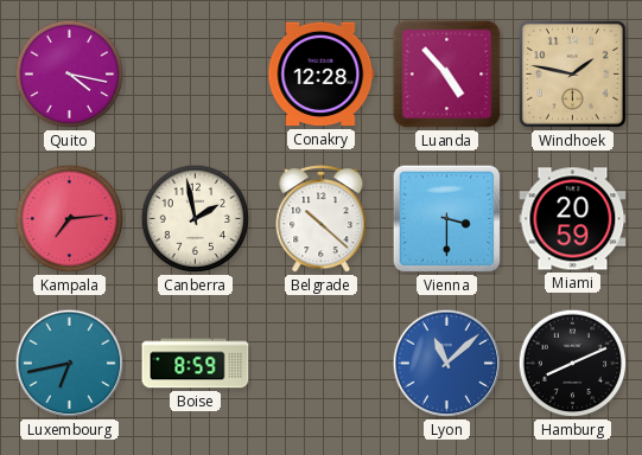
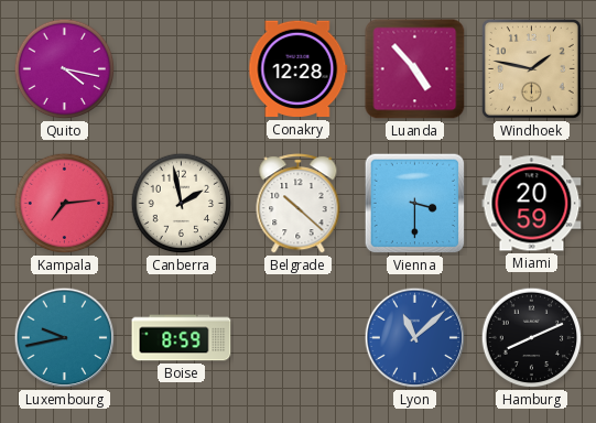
Luxembourg: 6:43 -> 9:43
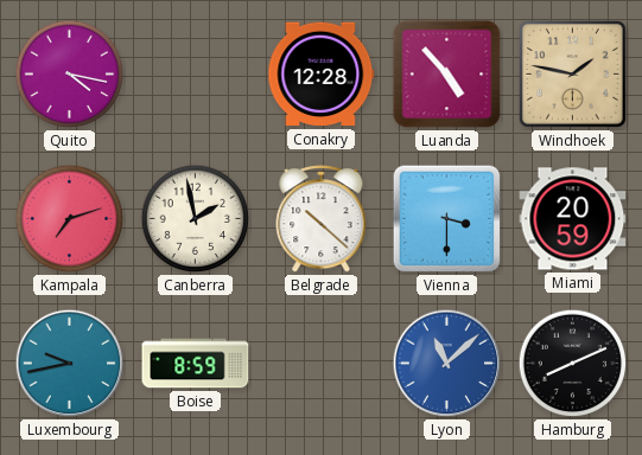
Kampala: 7:14 -> 7:12
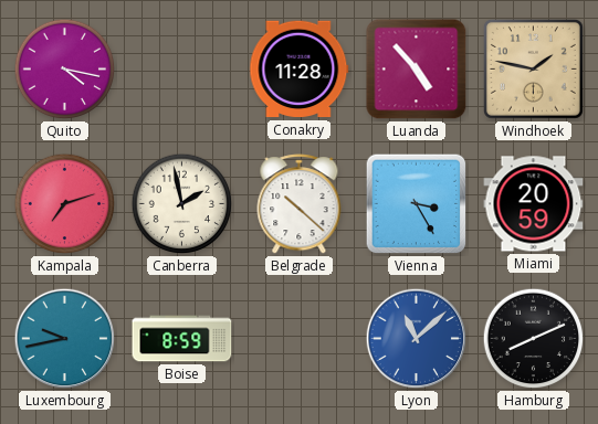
Conakry: 12:28 -> 11:28
Vienna: 3:30 -> 3:25
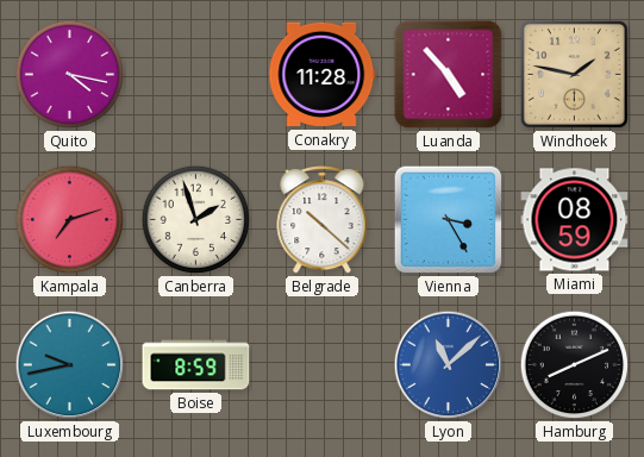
Canberra: 1:58 -> 1:57
Miami: 20:59 -> 08:59
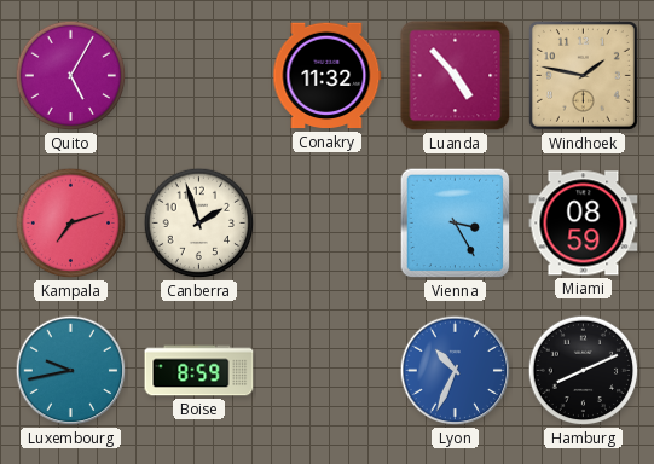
Quito: 4:17 -> 5:05
Conakry: 11:28 -> 11:32
Belgrade: 10:22 -> none
Lyon: 11:08 -> 10:34
